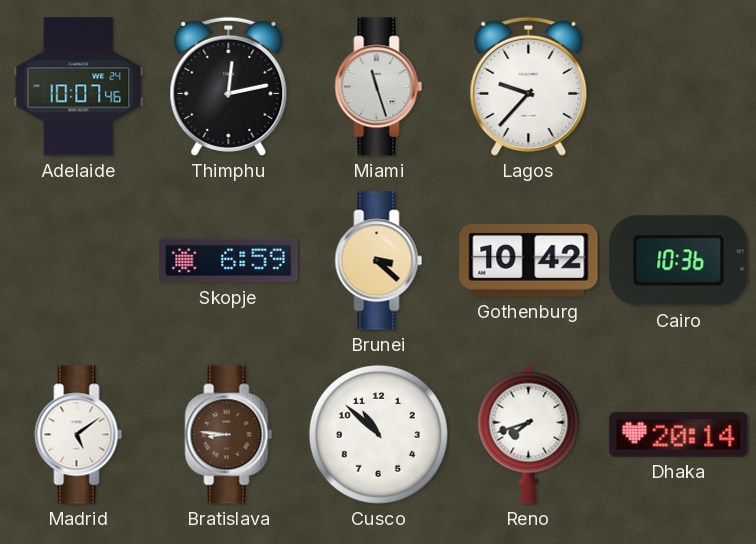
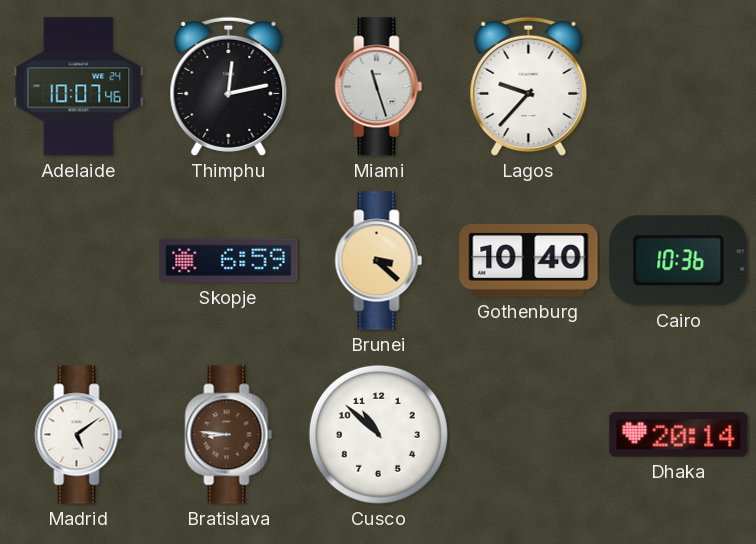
Gothenburg: 10:42 -> 10:40
Reno: 7:42 -> none
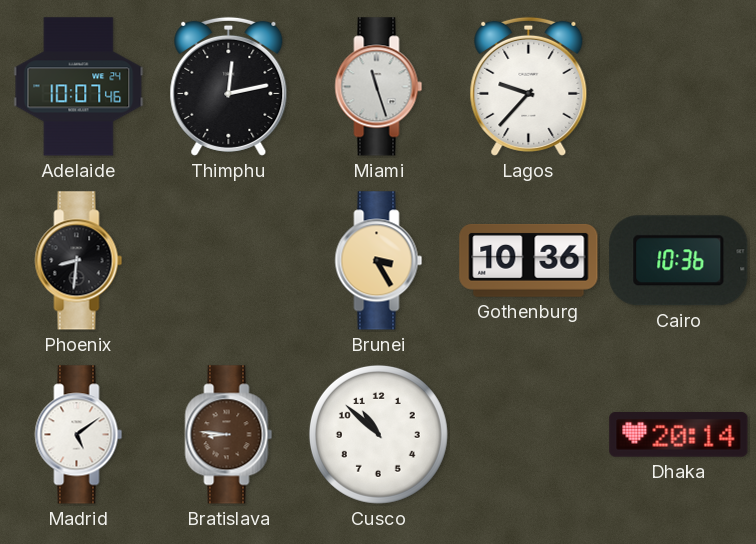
Phoenix: none -> 8:31
Skopje: 6:59 -> none
Brunei: 3:22 -> 3:25
Gothenburg: 10:40 -> 10:36
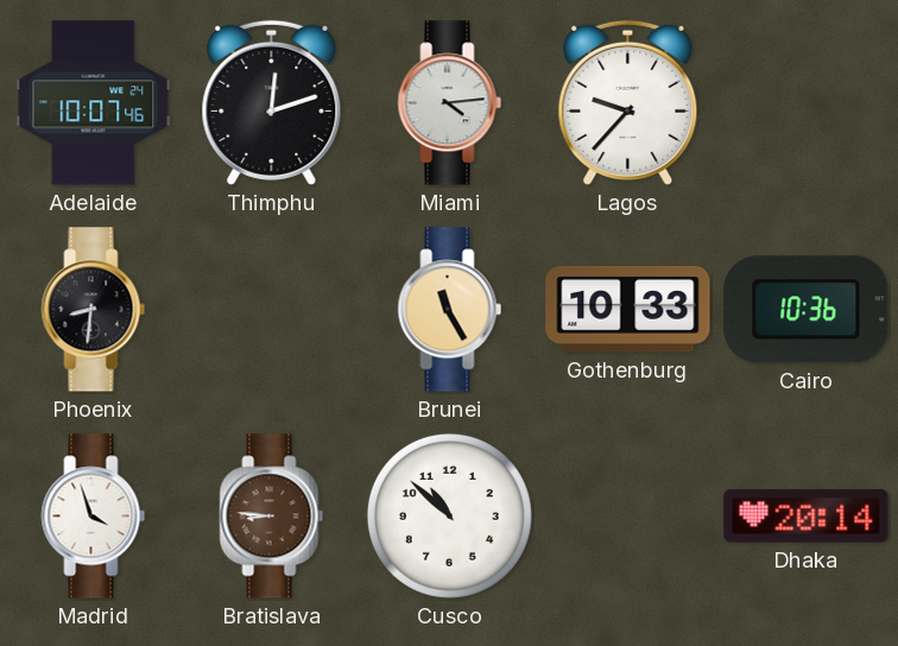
Thimphu: 12:13 -> 12:12
Miami: 11:27 -> 4:14
Brunei: 3:25 -> 11:25
Gothenburg: 10:36 -> 10:33
Madrid: 5:09 -> 3:57
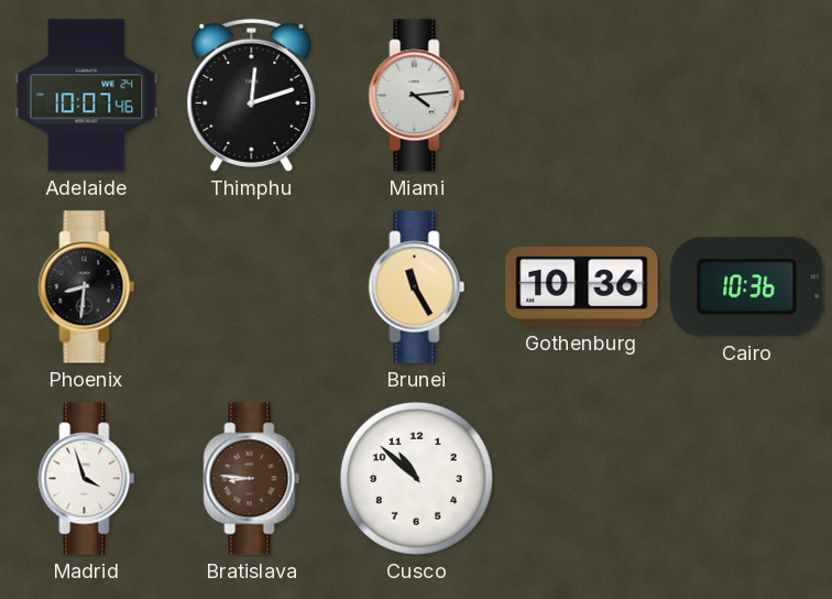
Lagos: 9:37 -> none
Gothenburg: 10:33 -> 10:36
Dhaka: 20:14 -> none
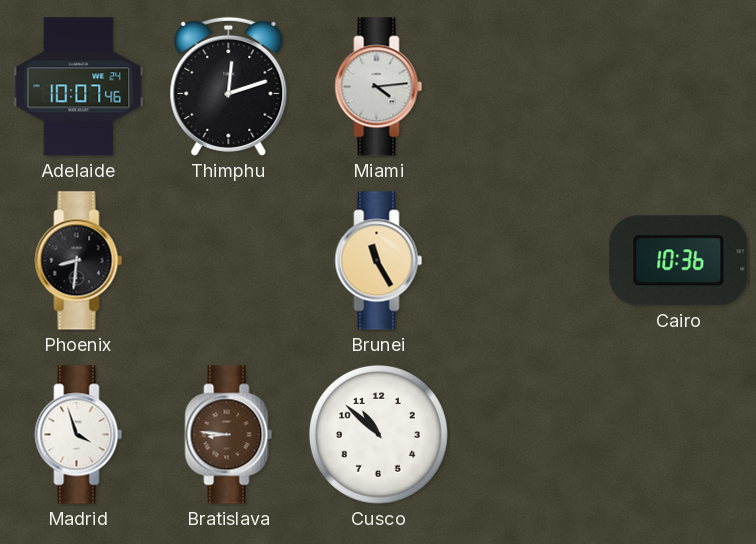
Gothenburg: 10:36 -> none
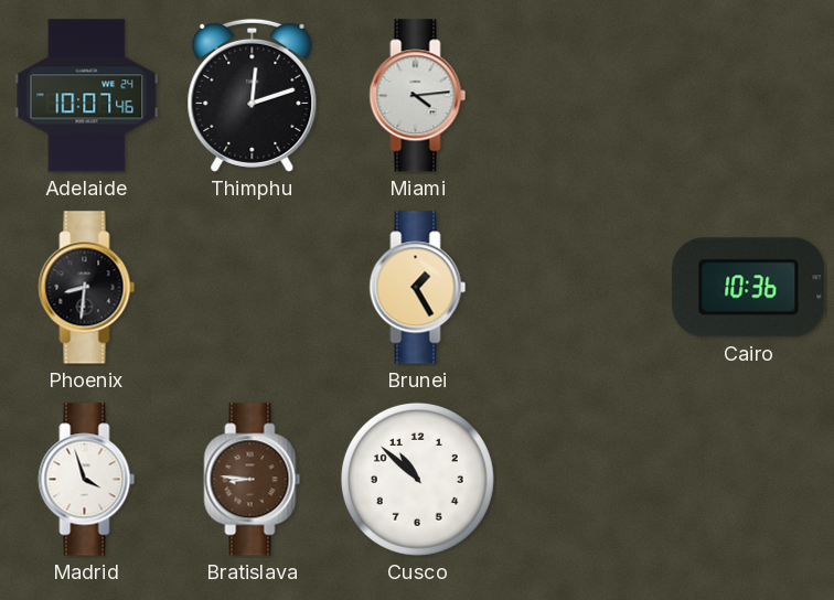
Brunei: 11:25 -> 1:25
